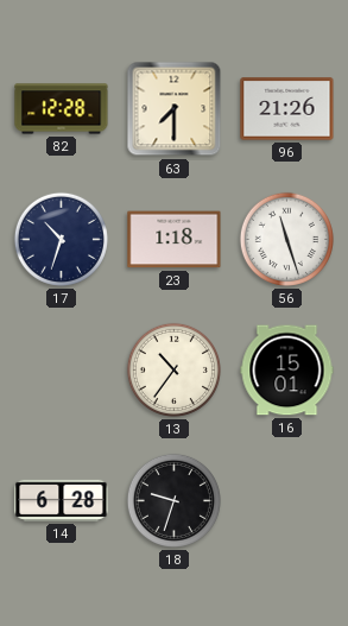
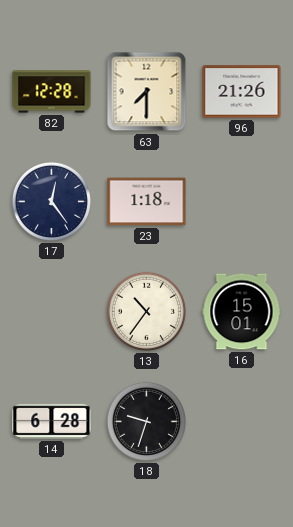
17: 10:33 -> 12:24
56: 11:27 -> none
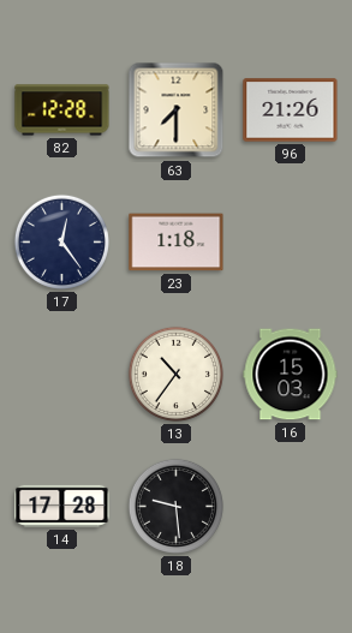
16: 15:01 -> 15:03
14: 6:28 -> 17:28
18: 9:33 -> 9:29
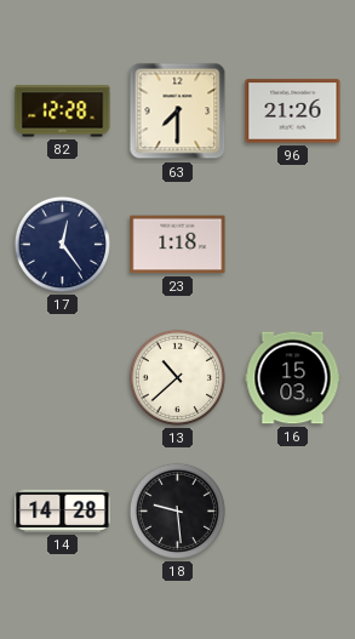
13: 10:36 -> 10:38
14: 17:28 -> 14:28
